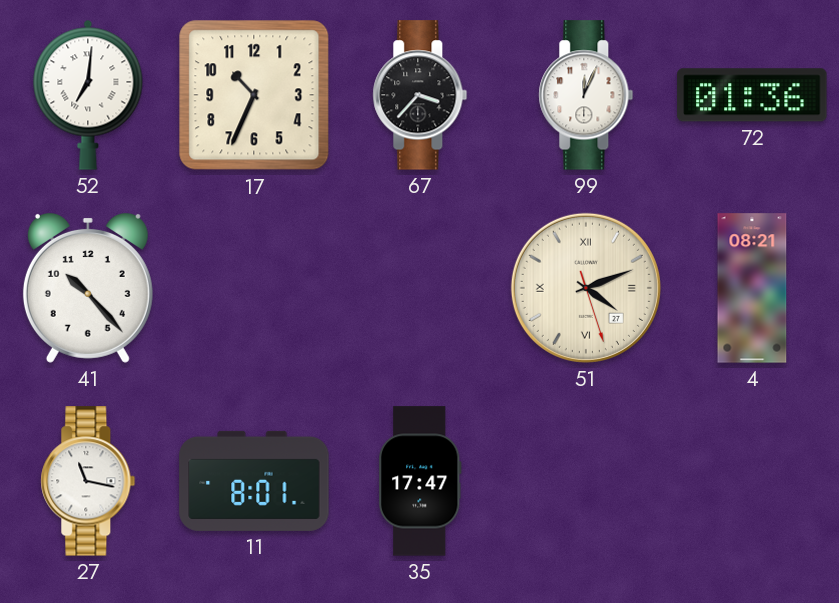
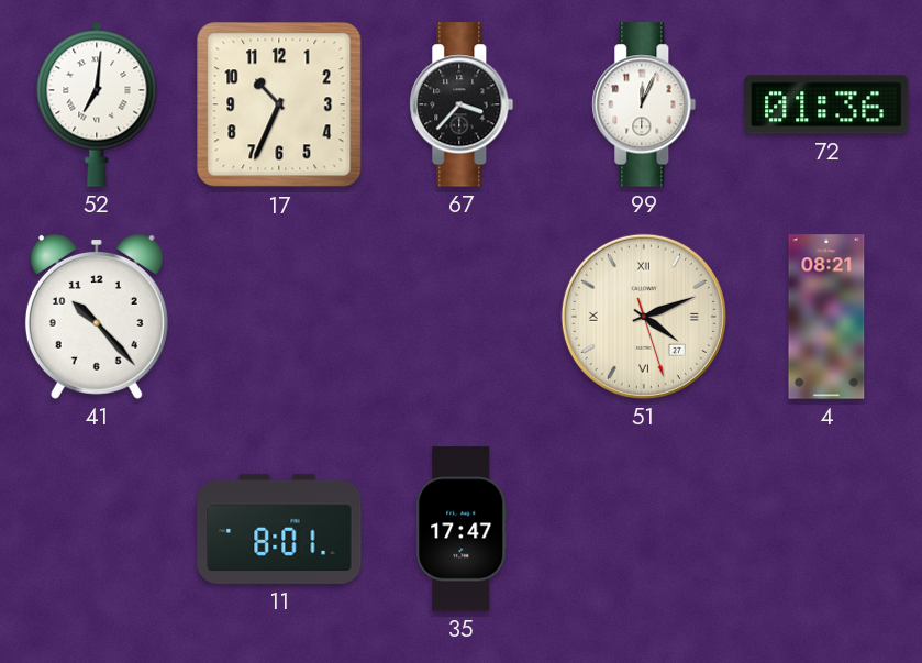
27: 11:17 -> none
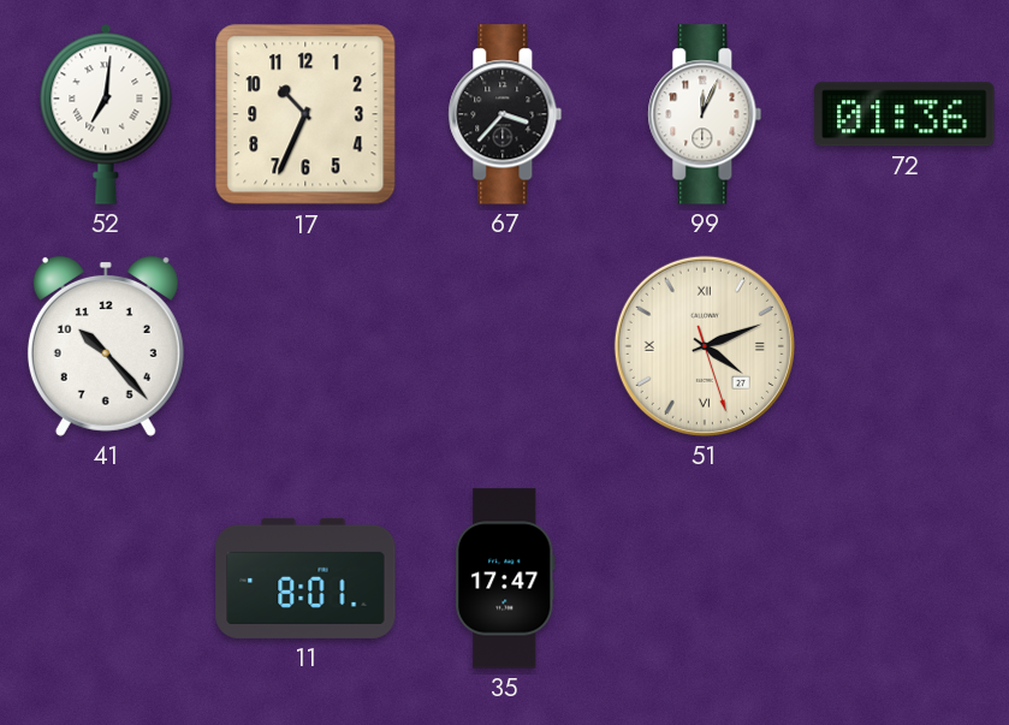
4: 08:21 -> none
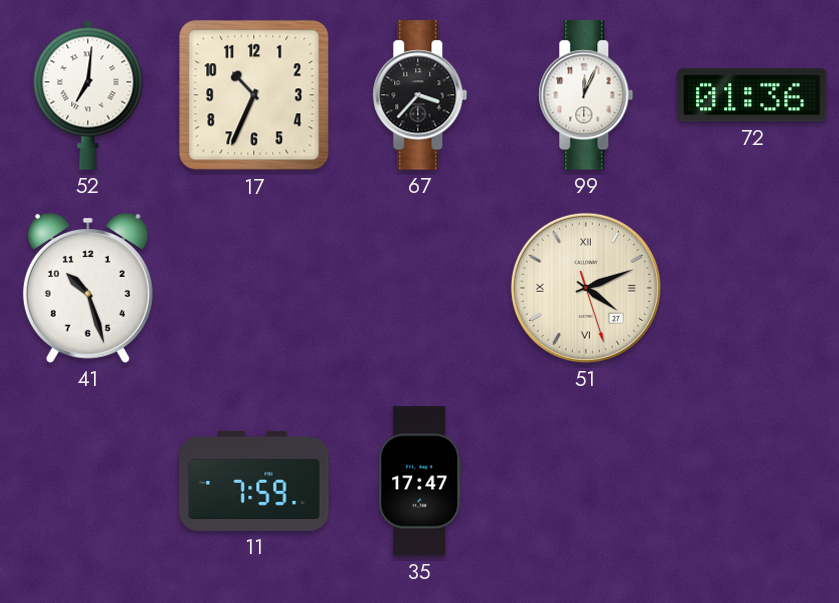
41: 10:23 -> 10:27
11: 8:01 -> 7:59
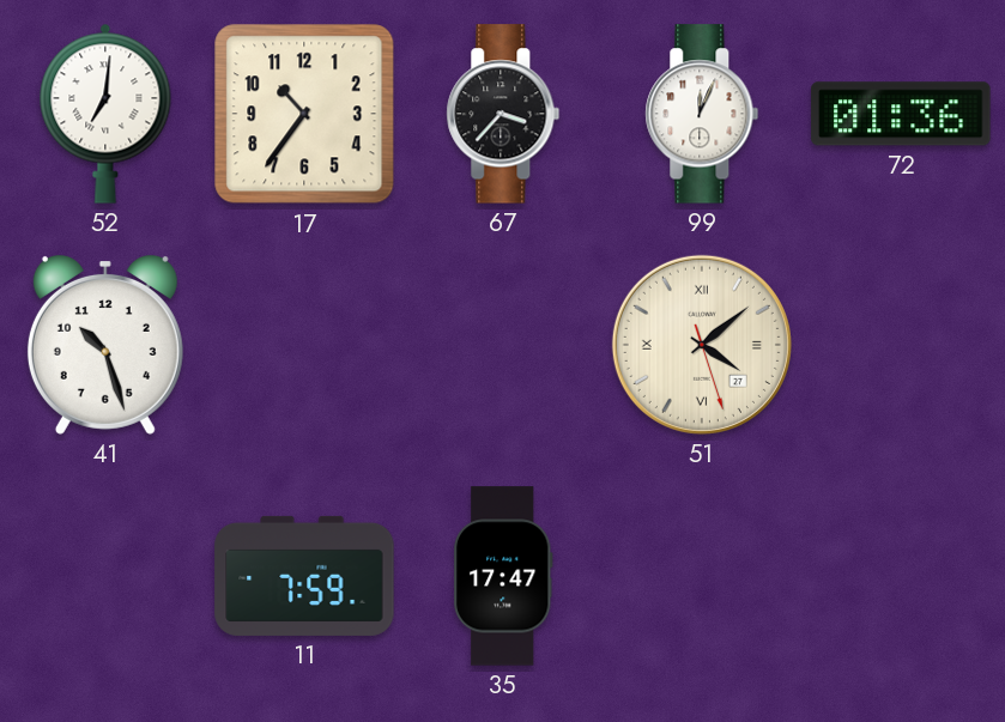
17: 10:34 -> 10:36
51: 4:11 -> 4:08
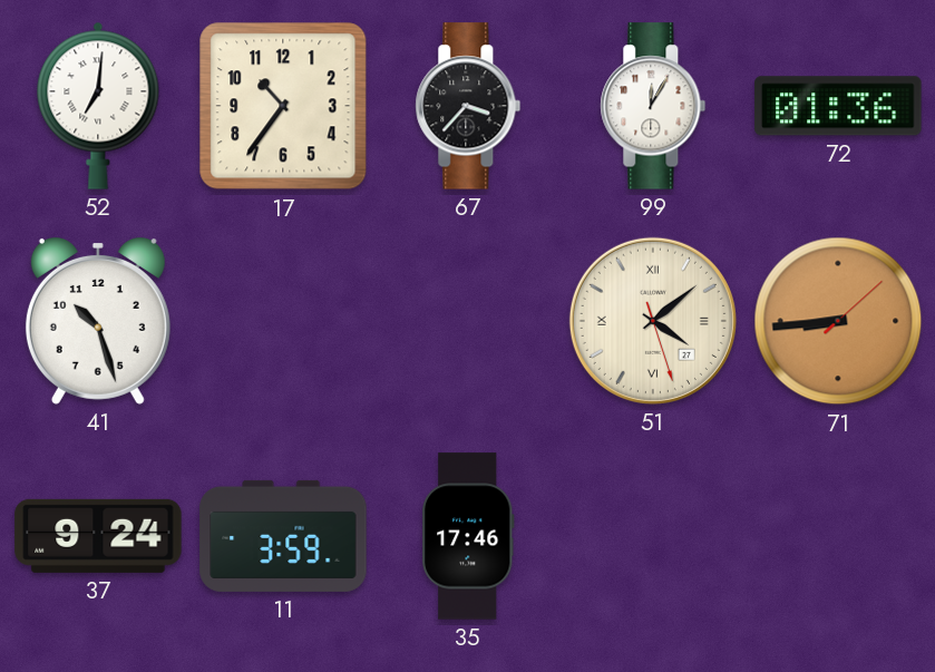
99: 12:04 -> 12:05
71: none -> 8:44
37: none -> 9:24
11: 7:59 -> 3:59
35: 17:47 -> 17:46
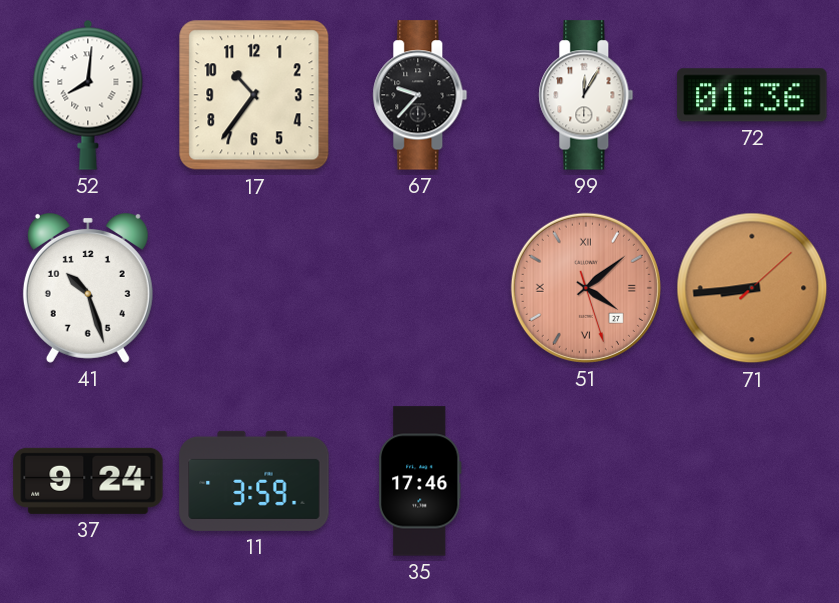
52: 7:01 -> 8:01
67: 3:37 -> 9:37
51 dial: cream -> salmon
